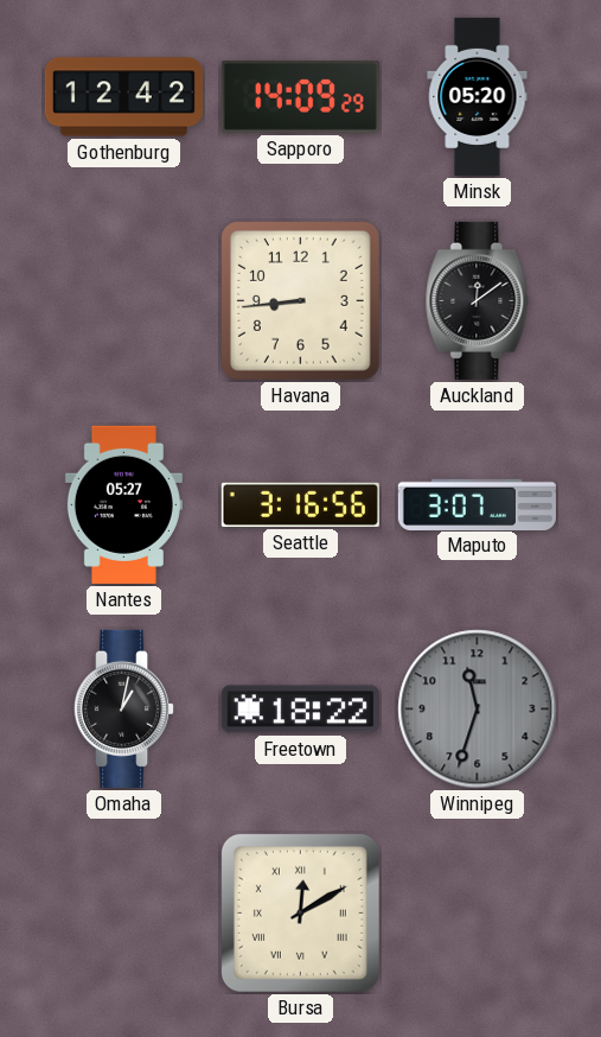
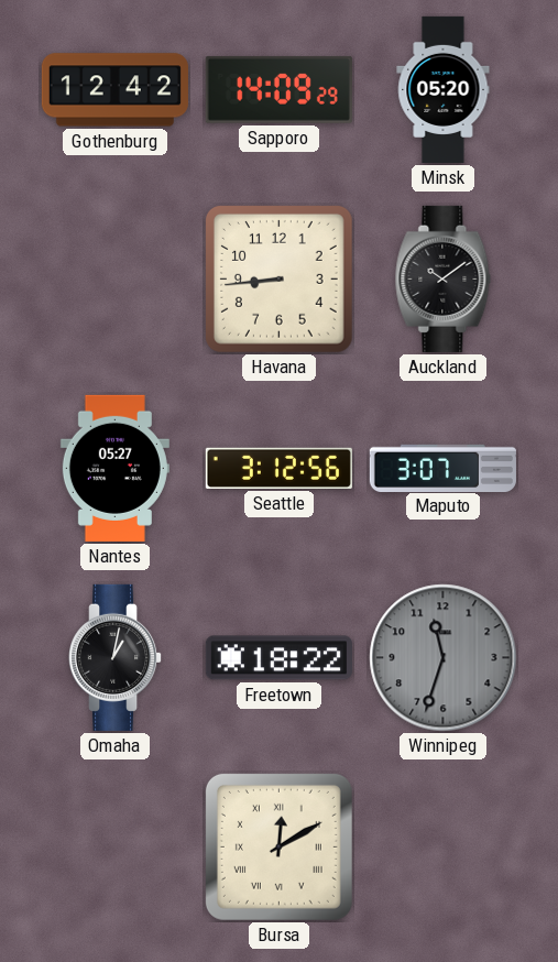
Auckland: 12:09 -> 10:09
Seattle: 3:16 -> 3:12
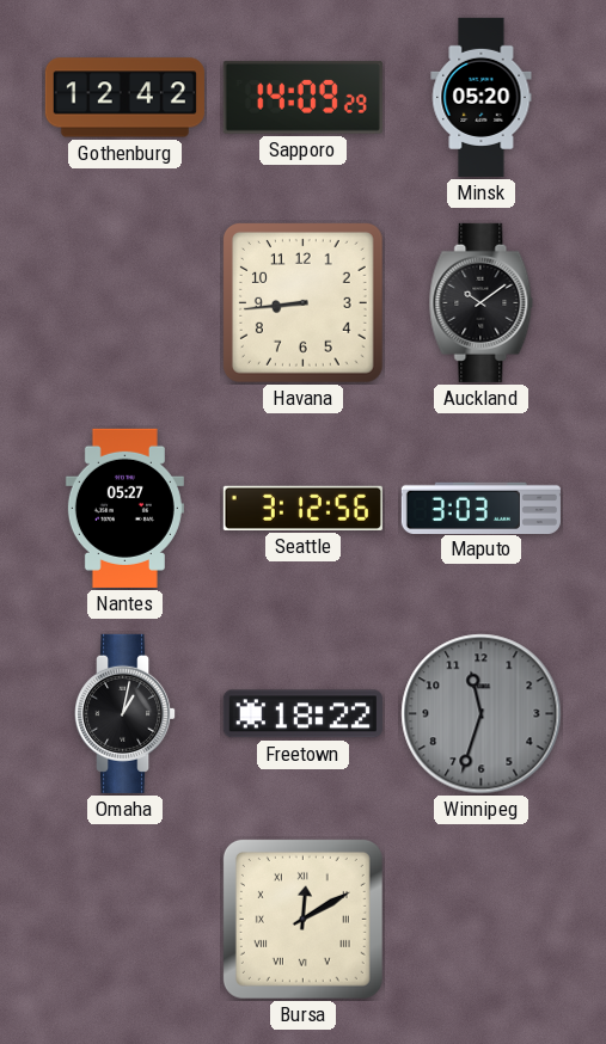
Maputo: 3:07 -> 3:03
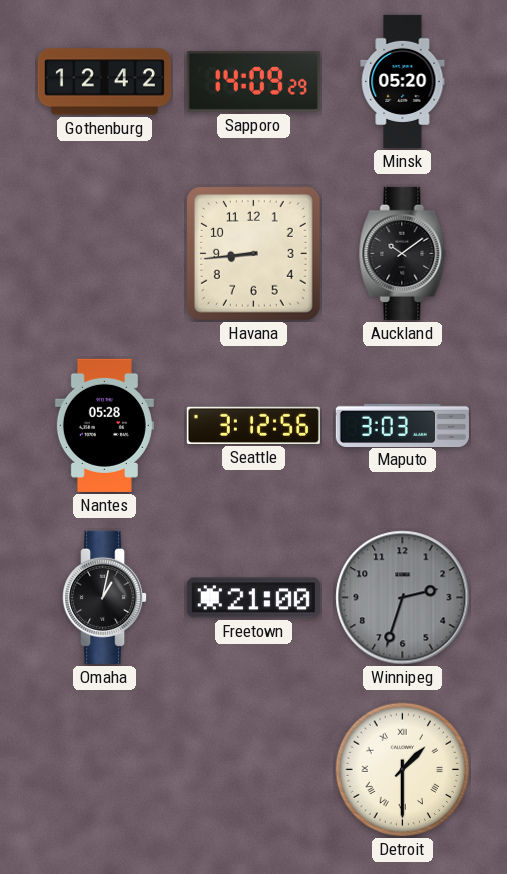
Nantes: 05:27 -> 05:28
Freetown: 18:22 -> 21:00
Winnipeg: 11:33 -> 2:33
Bursa: 12:10 -> none
Detroit: none -> 1:30
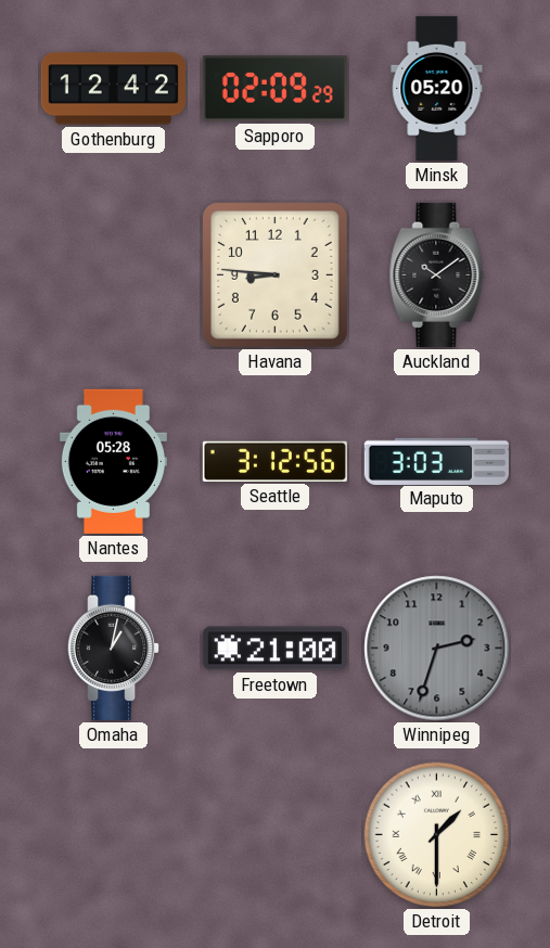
Sapporo: 14:09 -> 02:09
Havana: 8:44 -> 8:46
